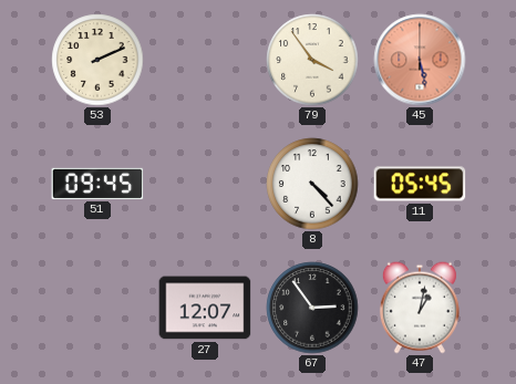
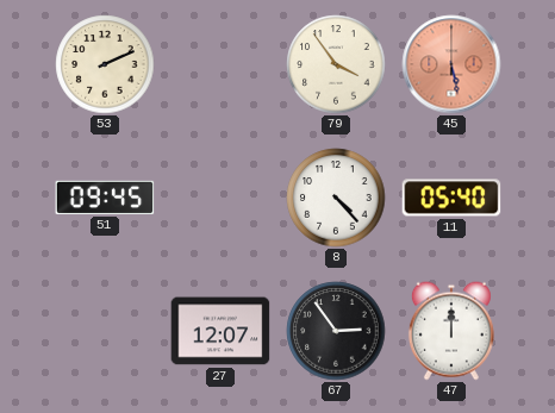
11: 05:45 -> 05:40
47: 1:02 -> 12:00
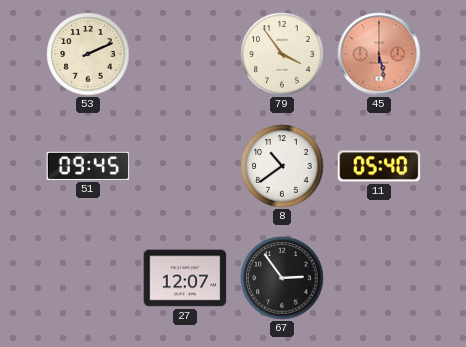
8: 4:23 -> 10:39
47: 12:00 -> none
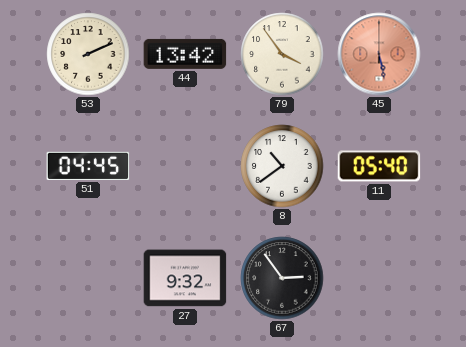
44: none -> 13:42
51: 09:45 -> 04:45
27: 12:07 -> 9:32
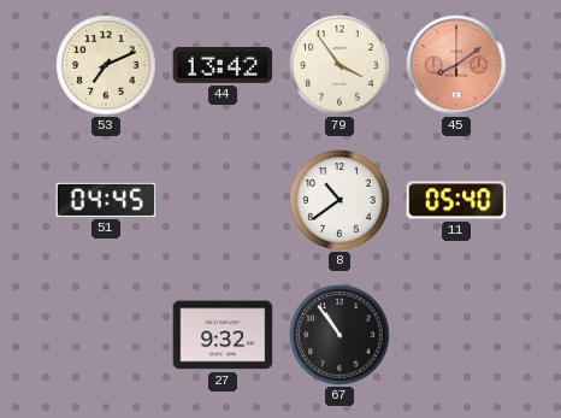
53: 2:11 -> 7:11
45: 5:28 -> 8:09
67: 2:54 -> 10:54
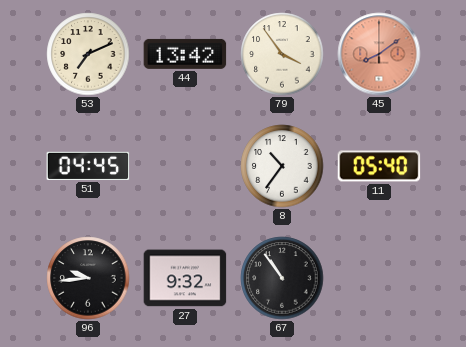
8: 10:39 -> 10:36
96: none -> 9:44
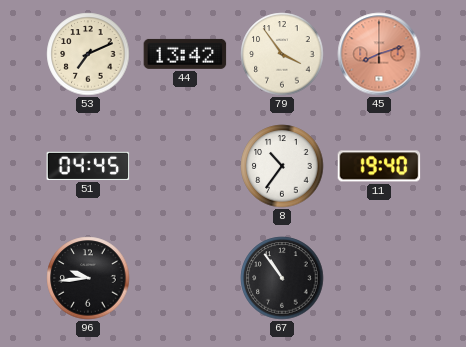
45: 8:09 -> 8:12
11: 05:40 -> 19:40
27: 9:32 -> none
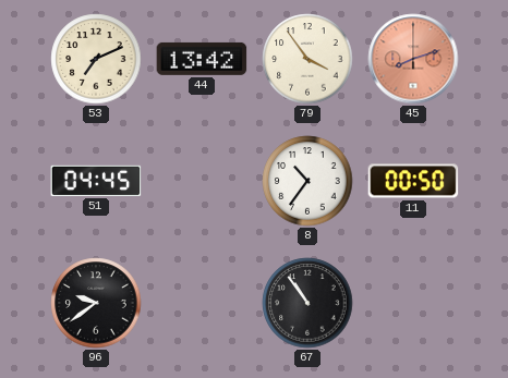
11: 19:40 -> 00:50
96: 9:44 -> 9:39
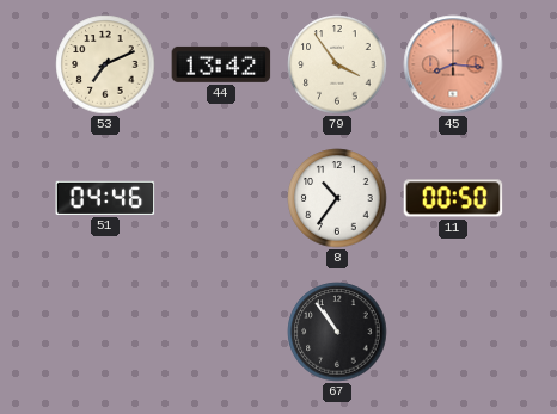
45: 8:12 -> 8:16
51: 04:45 -> 04:46
96: 9:39 -> none
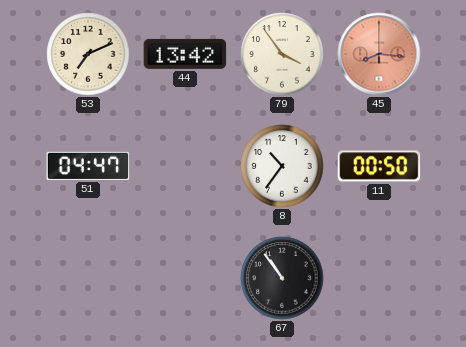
51: 04:46 -> 04:47
